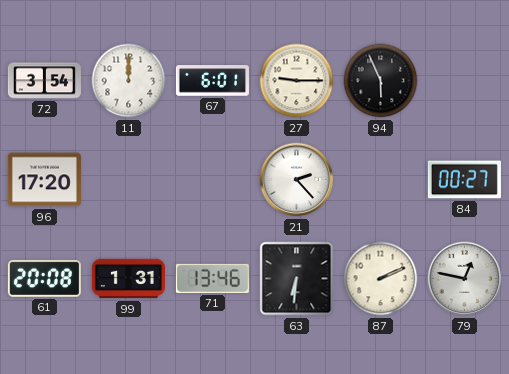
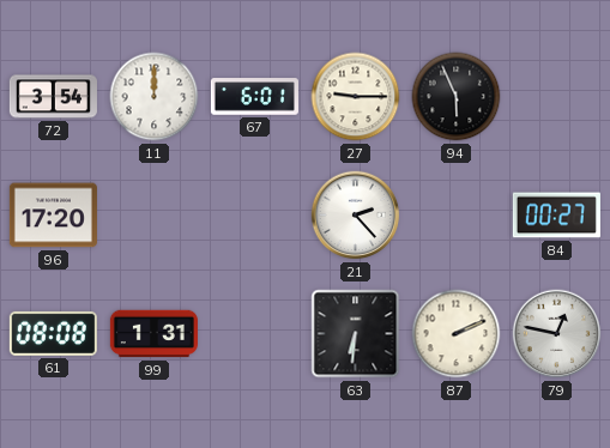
61: 20:08 -> 08:08
71: 13:46 -> none
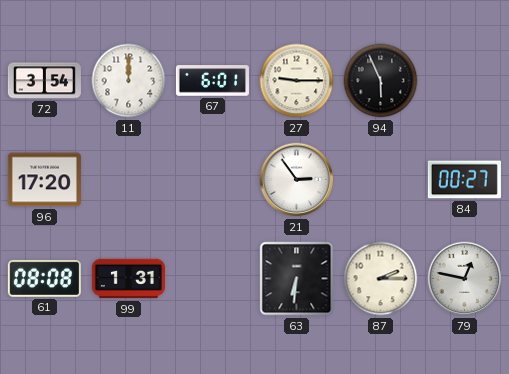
21: 2:23 -> 2:54
87: 2:11 -> 2:15
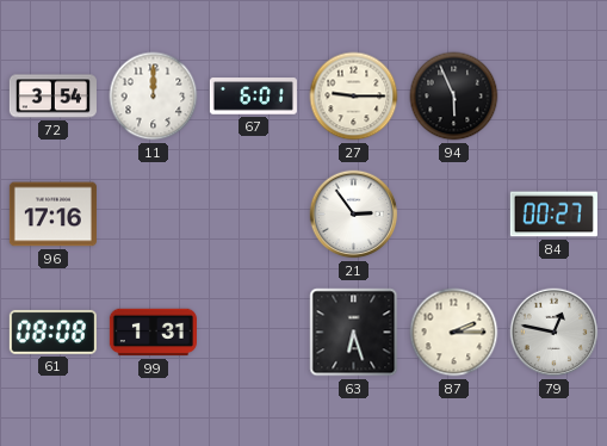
96: 17:20 -> 17:16
63: 6:31 -> 6:27
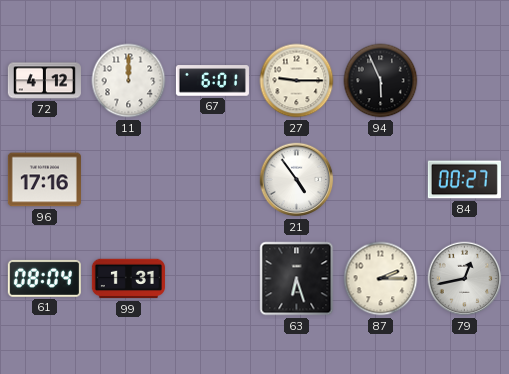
72: 3:54 -> 4:12
21: 2:54 -> 4:54
61: 08:08 -> 08:04
79: 12:47 -> 12:43
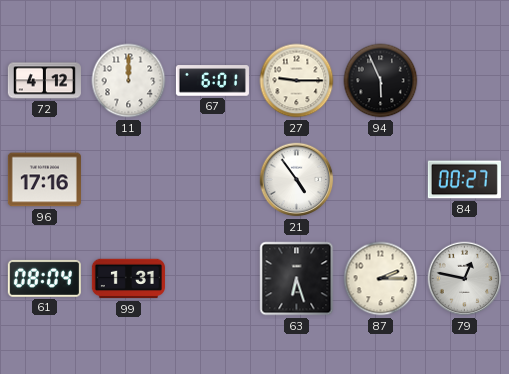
79: 12:43 -> 12:47
